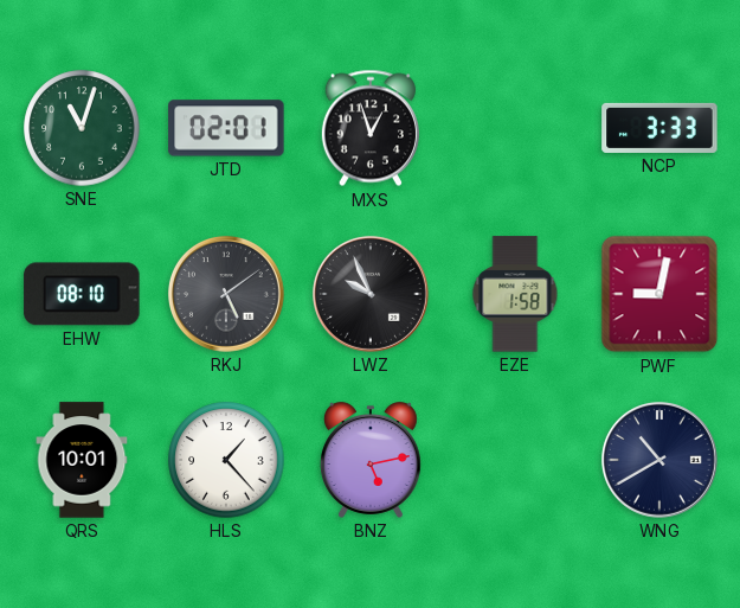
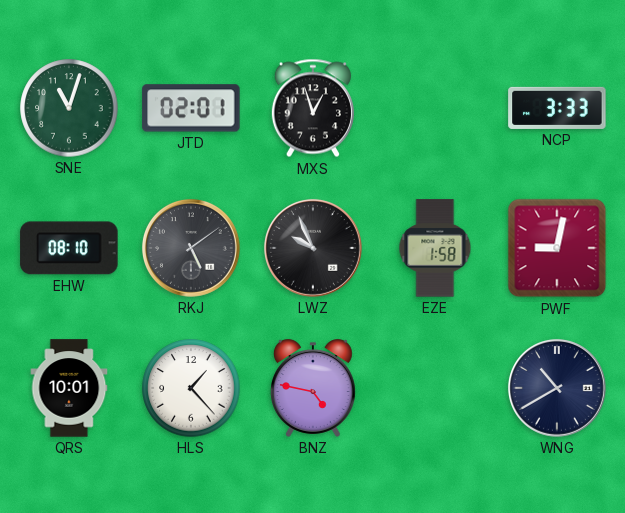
BNZ: 5:13 -> 4:47
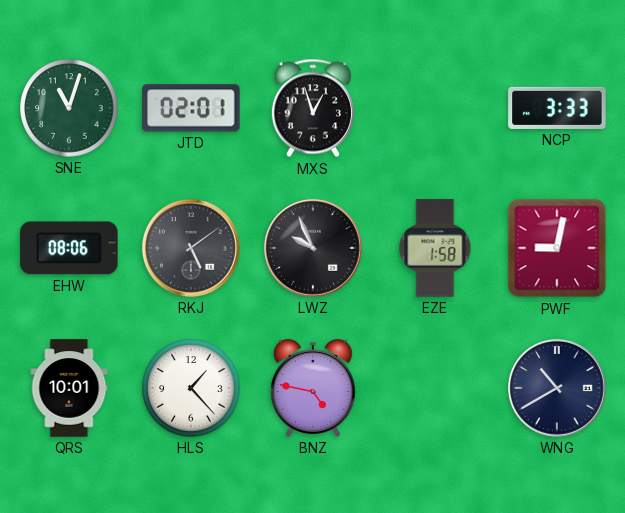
EHW: 08:10 -> 08:06
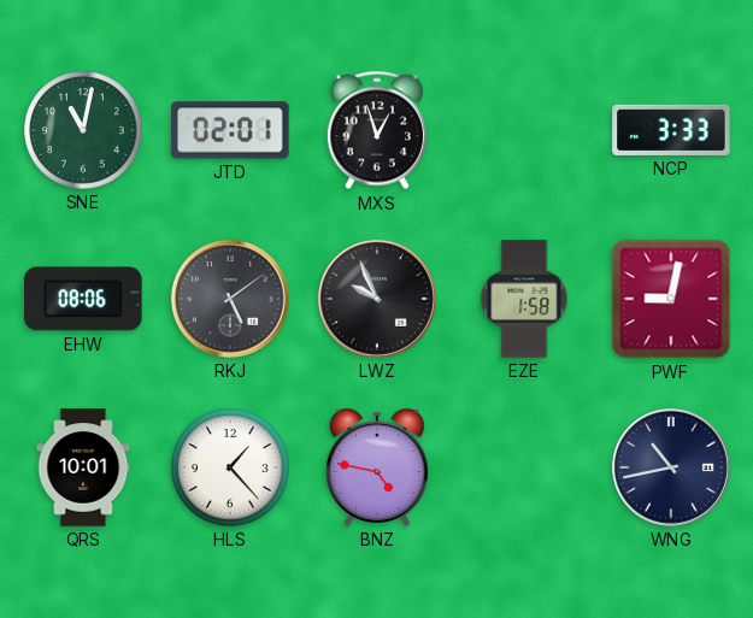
SNE: 11:03 -> 11:02
WNG: 10:40 -> 10:43
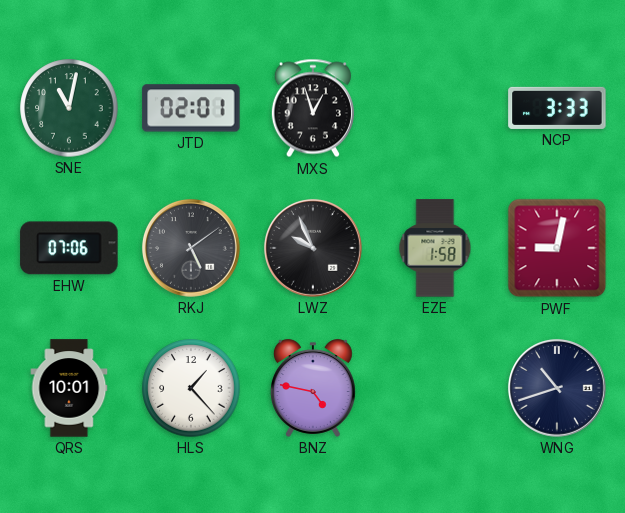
EHW: 08:06 -> 07:06
WNG: 10:43 -> 10:42
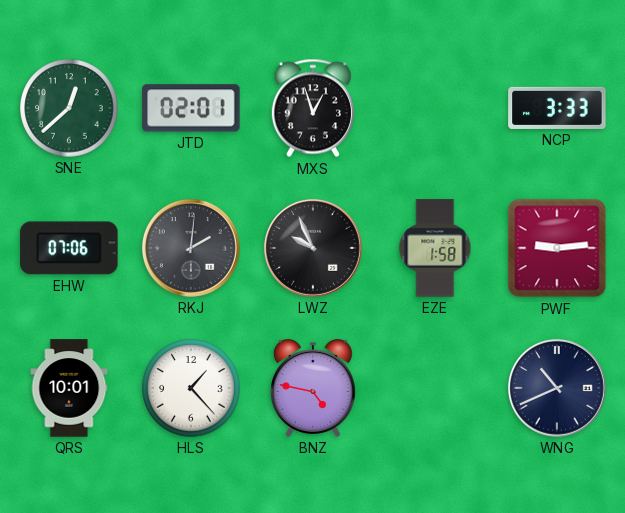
SNE: 11:02 -> 12:38
RKJ: 5:09 -> 2:01
PWF: 9:02 -> 9:14
WNG: 10:42 -> 10:41
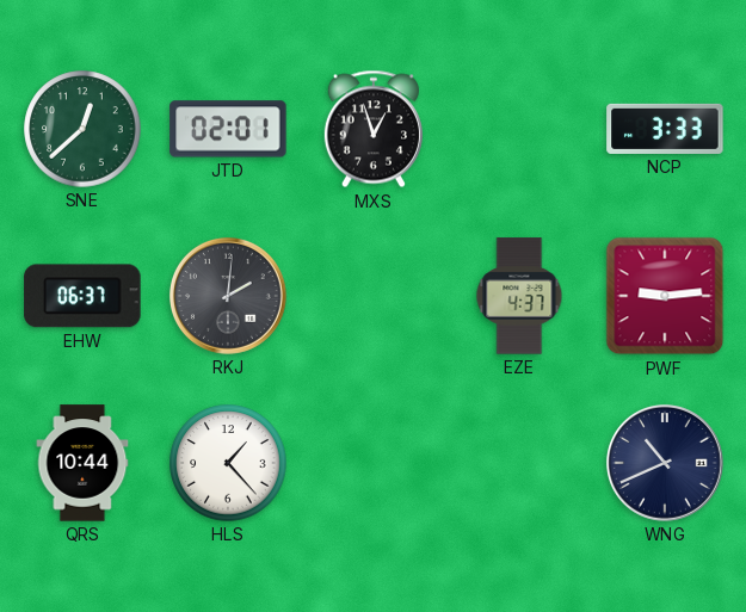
EHW: 07:06 -> 06:37
LWZ: 9:56 -> none
EZE: 1:58 -> 4:37
QRS: 10:01 -> 10:44
BNZ: 4:47 -> none
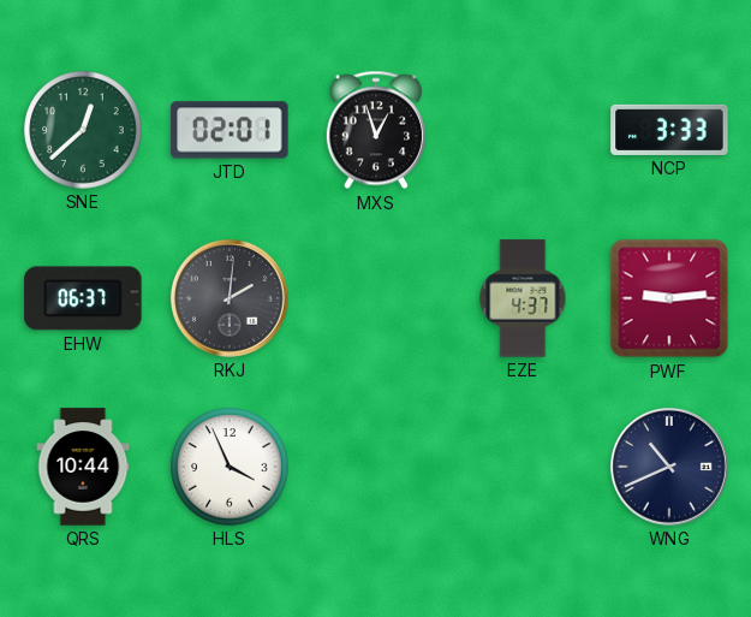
HLS: 1:23 -> 3:56
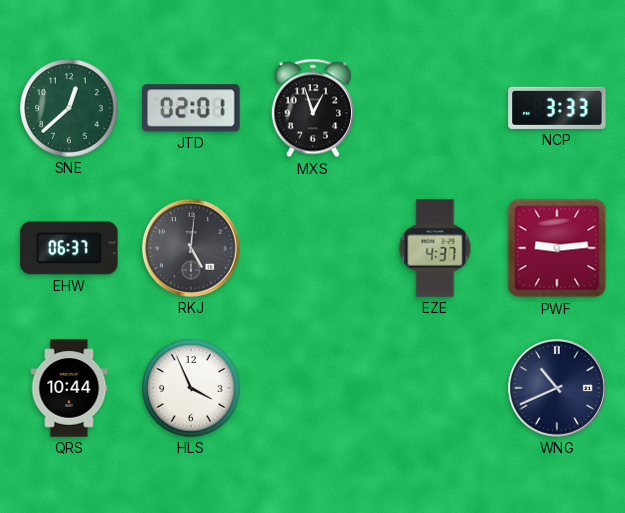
RKJ: 2:01 -> 5:01
